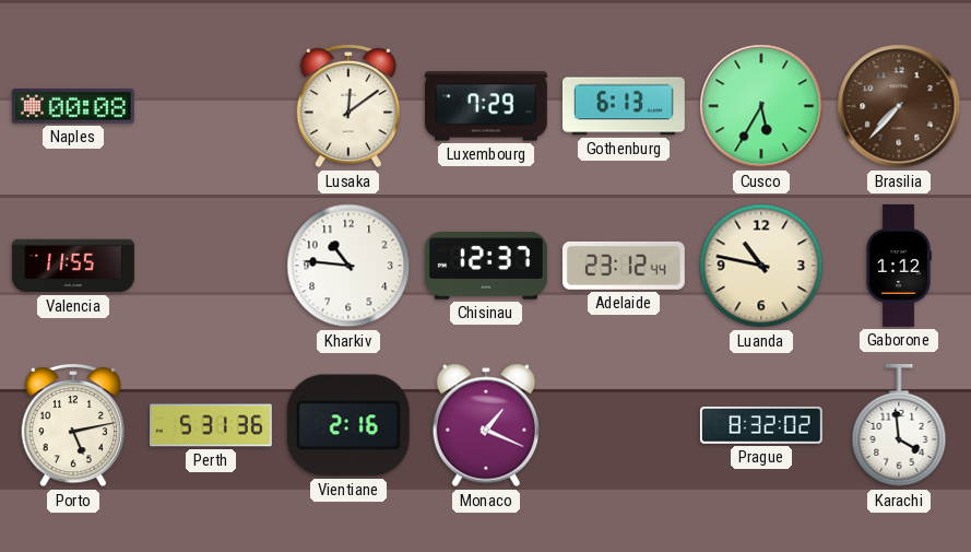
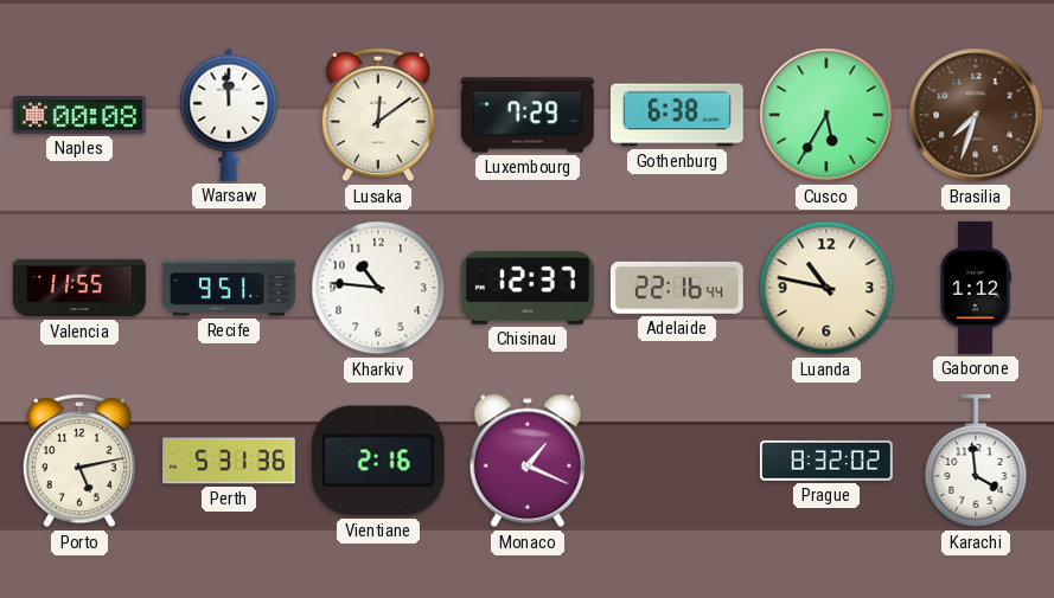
Warsaw: none -> 11:59
Gothenburg: 6:13 -> 6:38
Brasilia: 7:37 -> 7:33
Recife: none -> 9:51
Adelaide: 23:12 -> 22:16
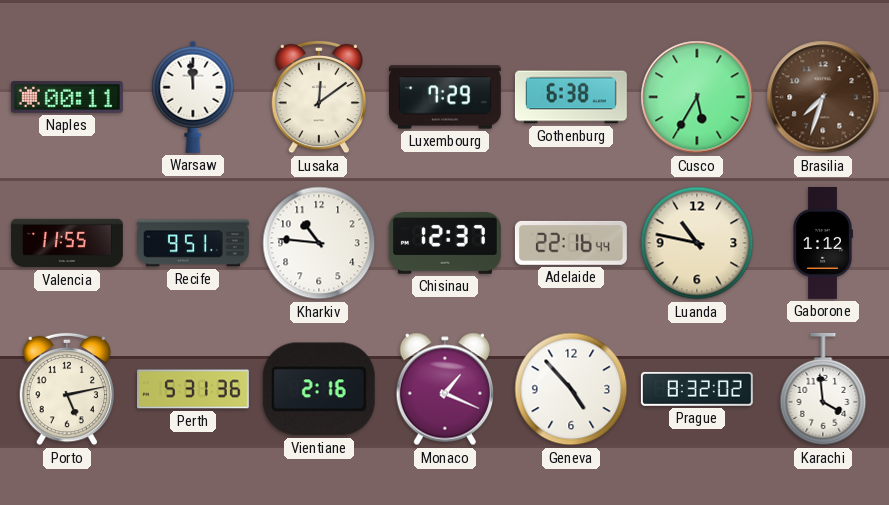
Naples: 00:08 -> 00:11
Geneva: none -> 4:53
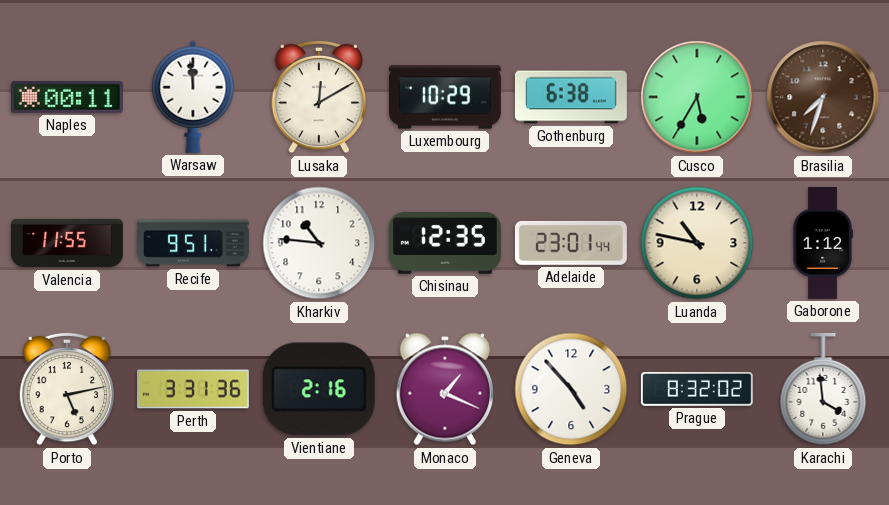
Lusaka: 12:09 -> 12:10
Luxembourg: 7:29 -> 10:29
Chisinau: 12:37 -> 12:35
Adelaide: 22:16 -> 23:01
Perth: 5:31 -> 3:31
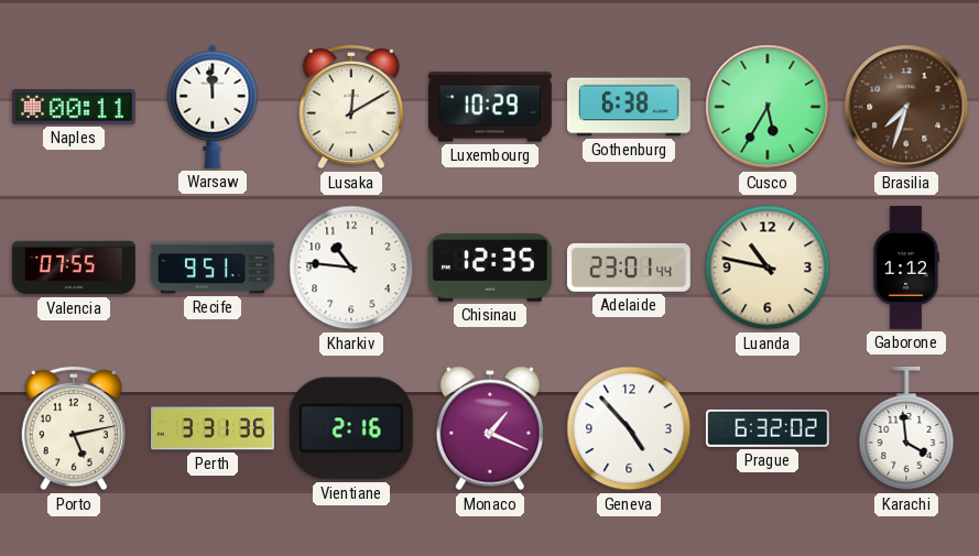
Valencia: 11:55 -> 07:55
Prague: 8:32 -> 6:32
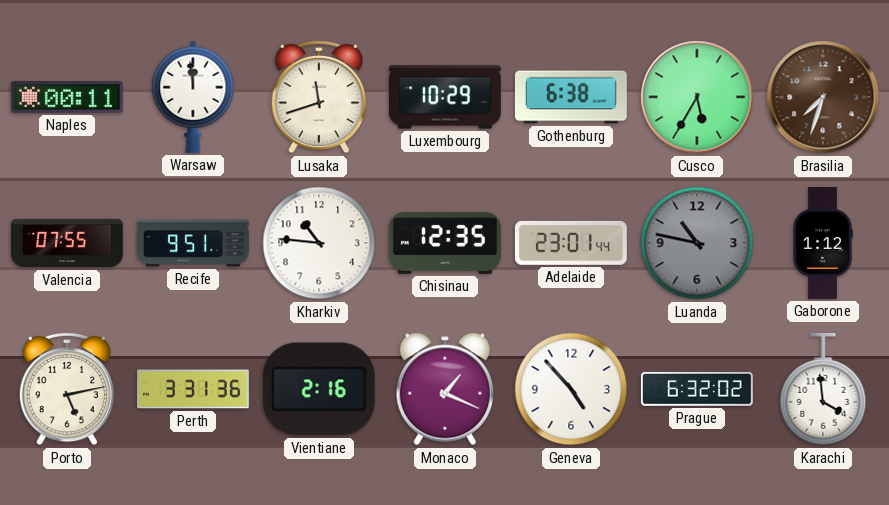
Lusaka: 12:10 -> 11:42
Luanda dial: cream -> grey
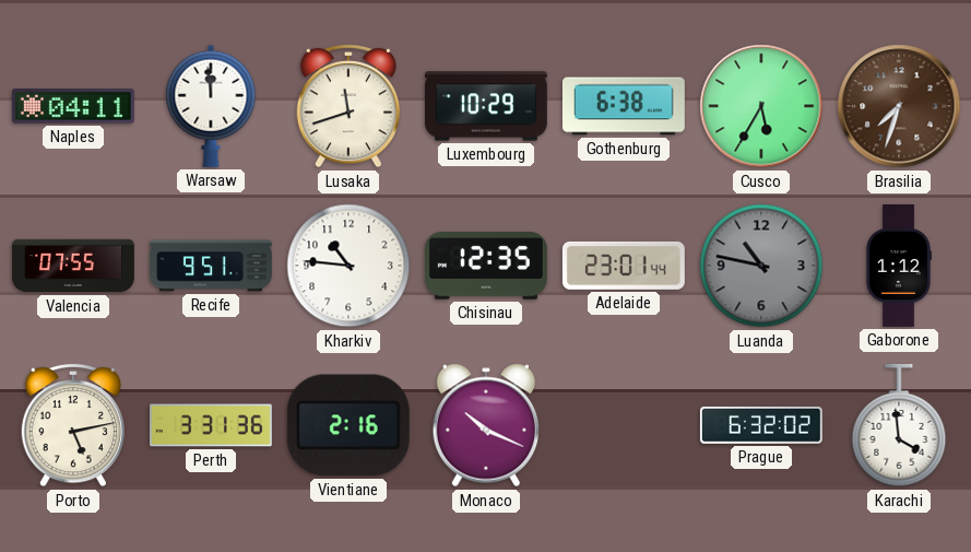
Naples: 00:11 -> 04:11
Monaco: 1:19 -> 10:19
Geneva: 4:53 -> none
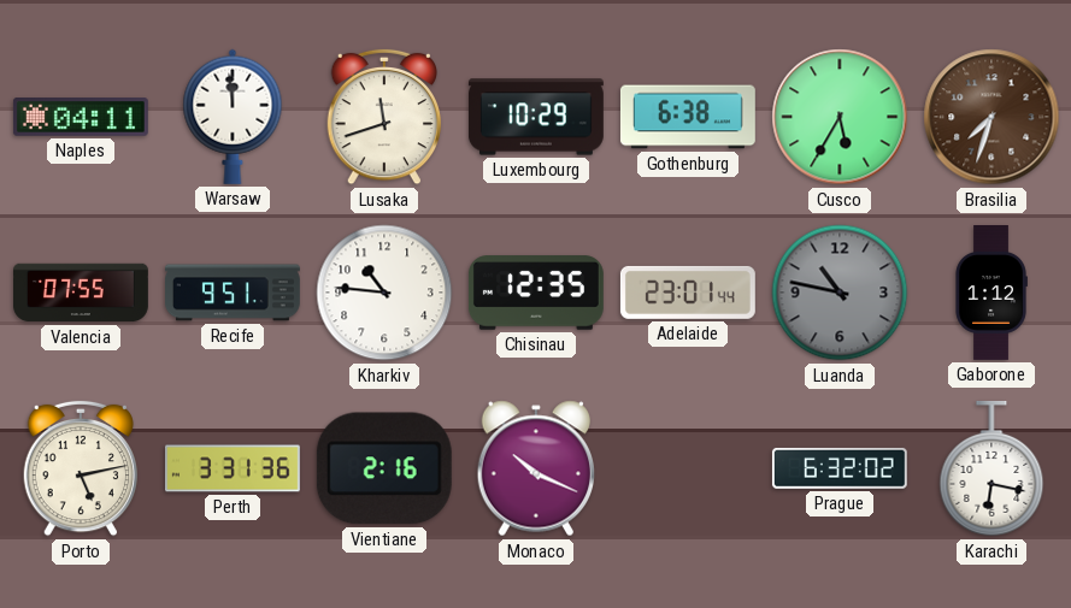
Karachi: 3:59 -> 6:17
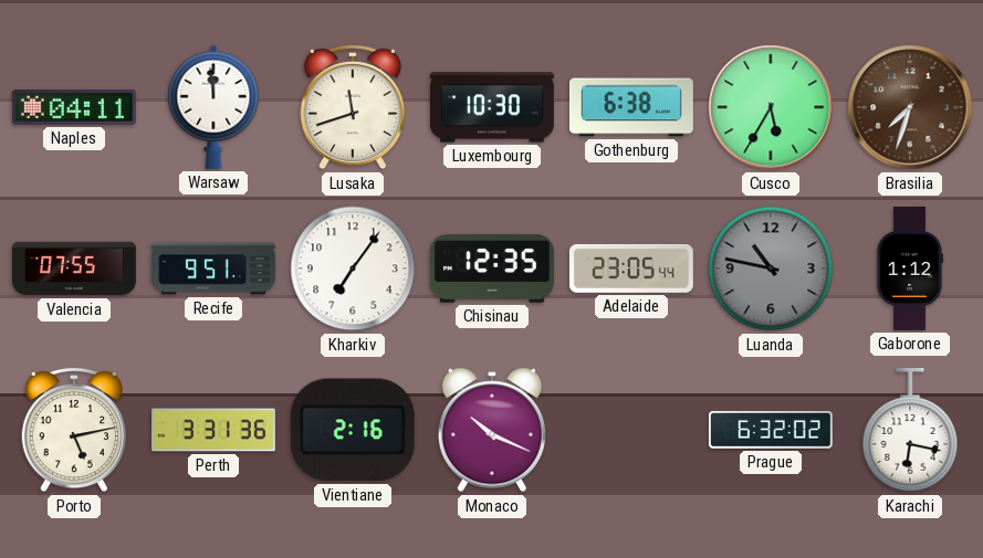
Luxembourg: 10:29 -> 10:30
Kharkiv: 10:46 -> 7:06
Adelaide: 23:01 -> 23:05
